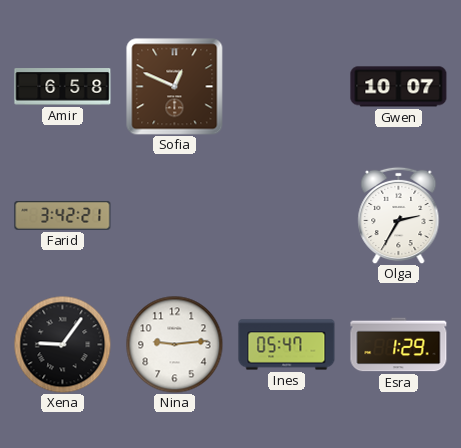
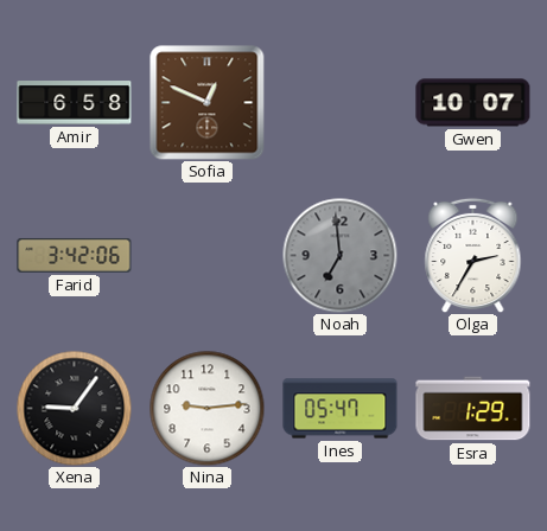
Farid: 3:42:21 -> 3:42:06
Noah: none -> 6:59
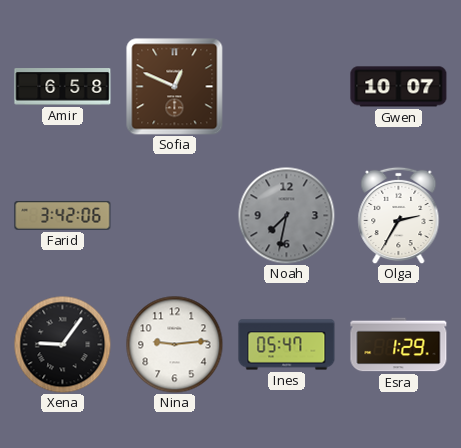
Noah: 6:59 -> 7:32
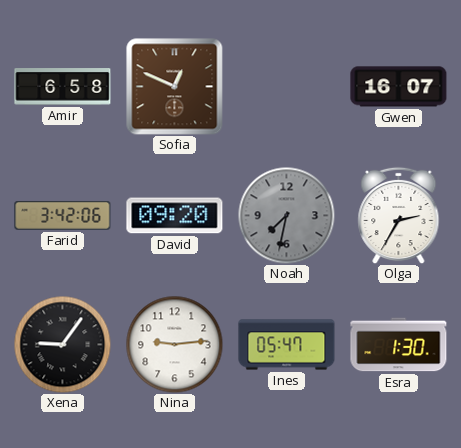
Gwen: 10:07 -> 16:07
David: none -> 09:20
Esra: 1:29 -> 1:30
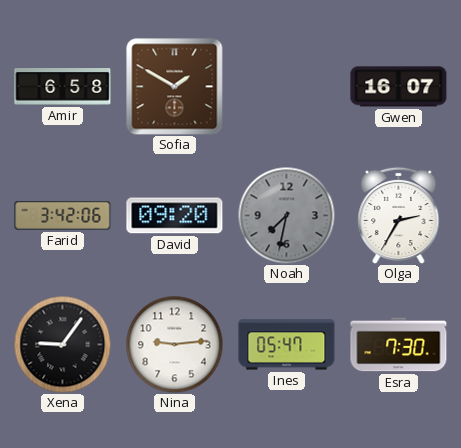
Sofia: 12:49 -> 1:50
Esra: 1:30 -> 7:30
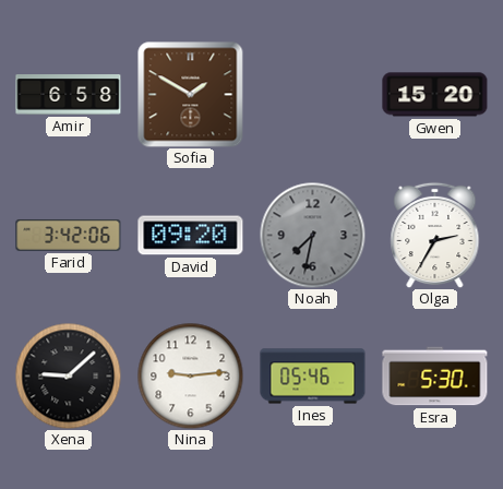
Gwen: 16:07 -> 15:20
Xena: 9:06 -> 9:08
Ines: 05:47 -> 05:46
Esra: 7:30 -> 5:30
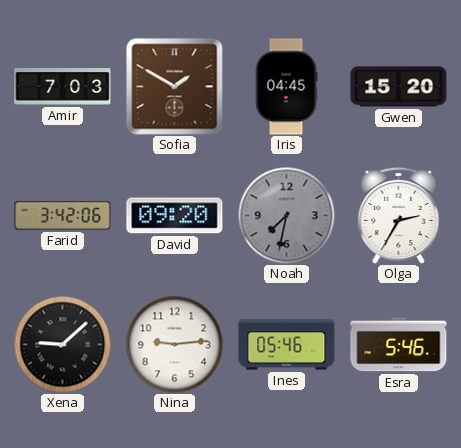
Amir: 6:58 -> 7:03
Iris: none -> 04:45
Esra: 5:30 -> 5:46
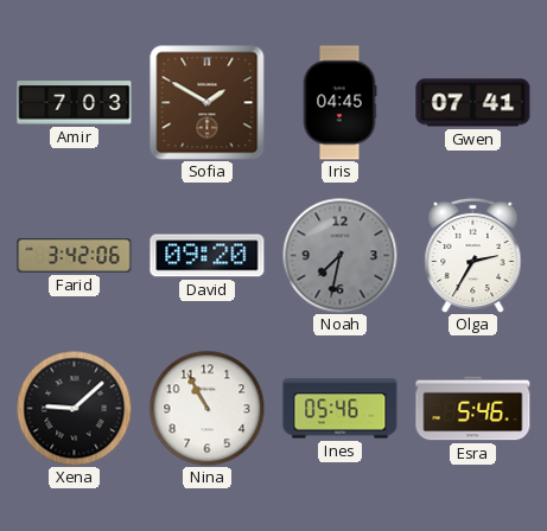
Gwen: 15:20 -> 07:41
Nina: 9:14 -> 10:55
